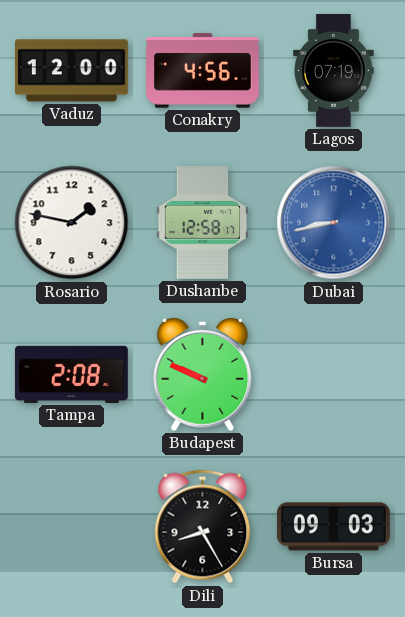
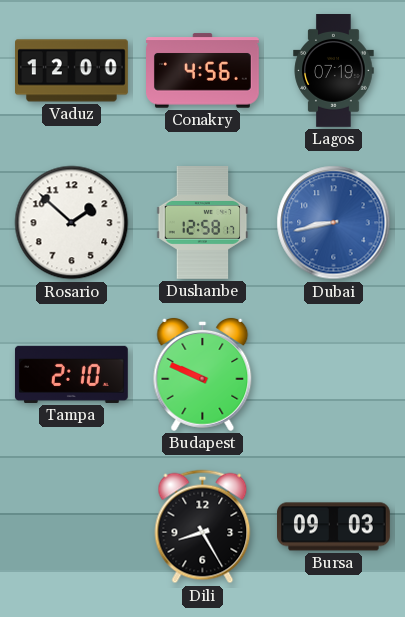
Rosario: 1:47 -> 1:52
Tampa: 2:08 -> 2:10
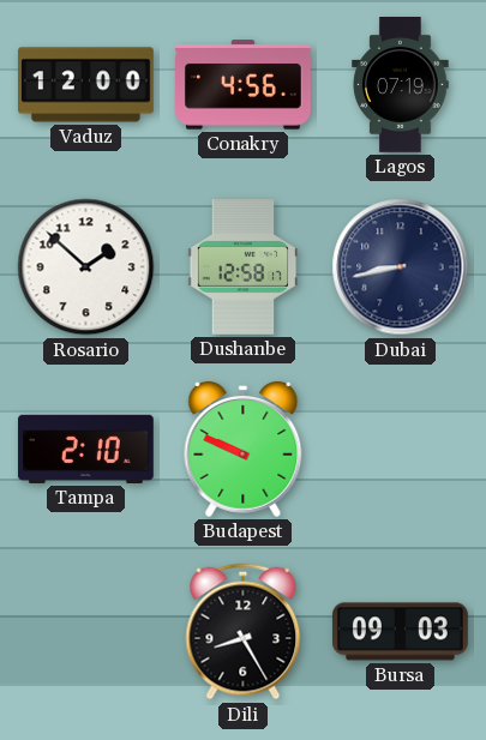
Dubai dial: blue -> navy
